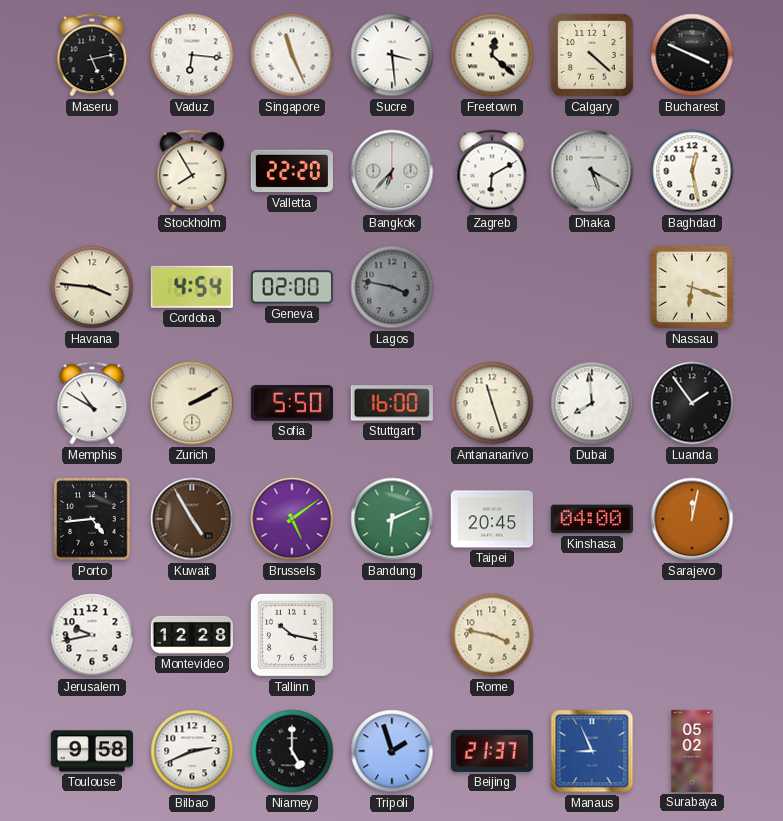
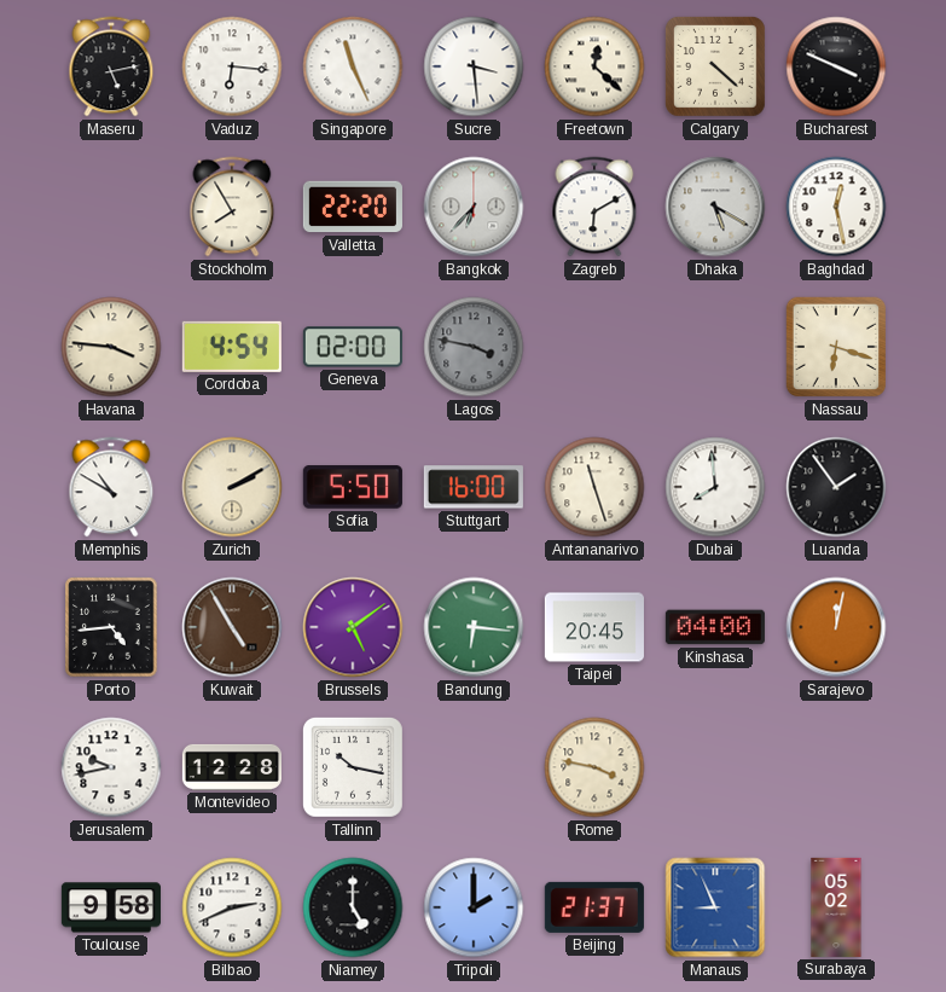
Bandung: 6:11 -> 6:16
Tripoli: 1:57 -> 2:00
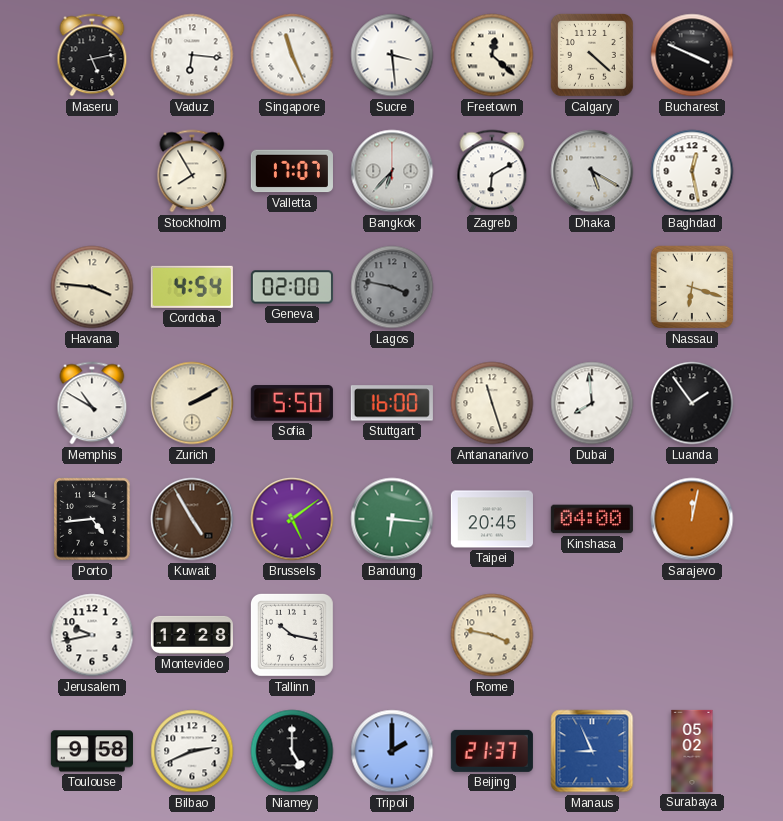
Valletta: 22:20 -> 17:07
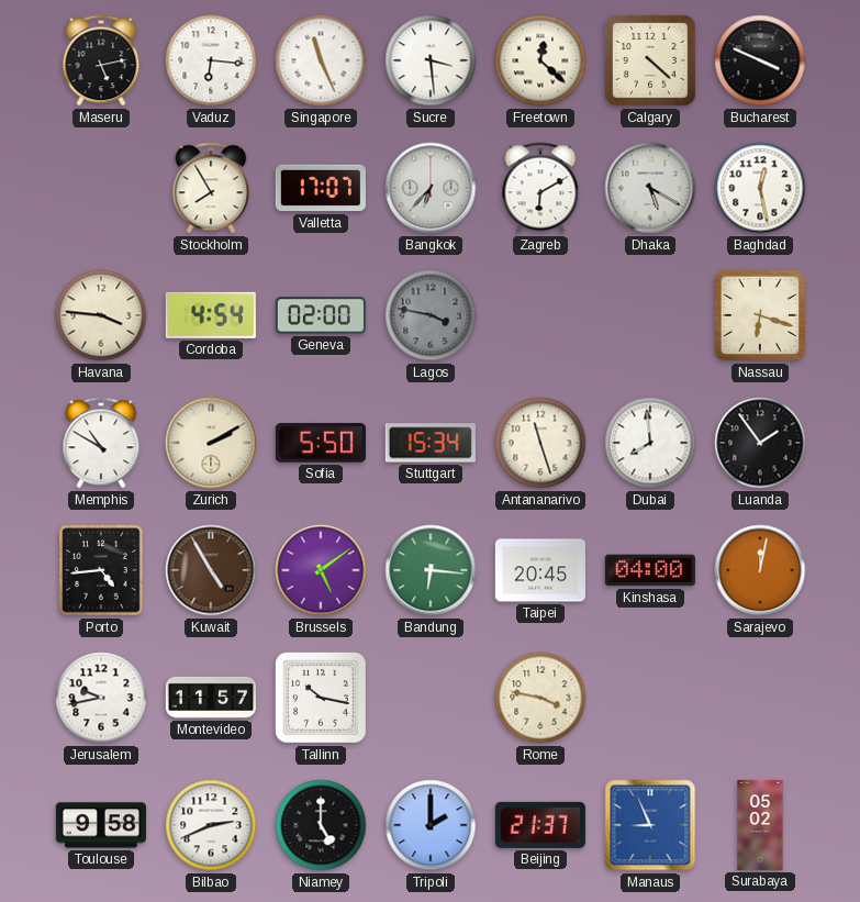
Stuttgart: 16:00 -> 15:34
Montevideo: 12:28 -> 11:57
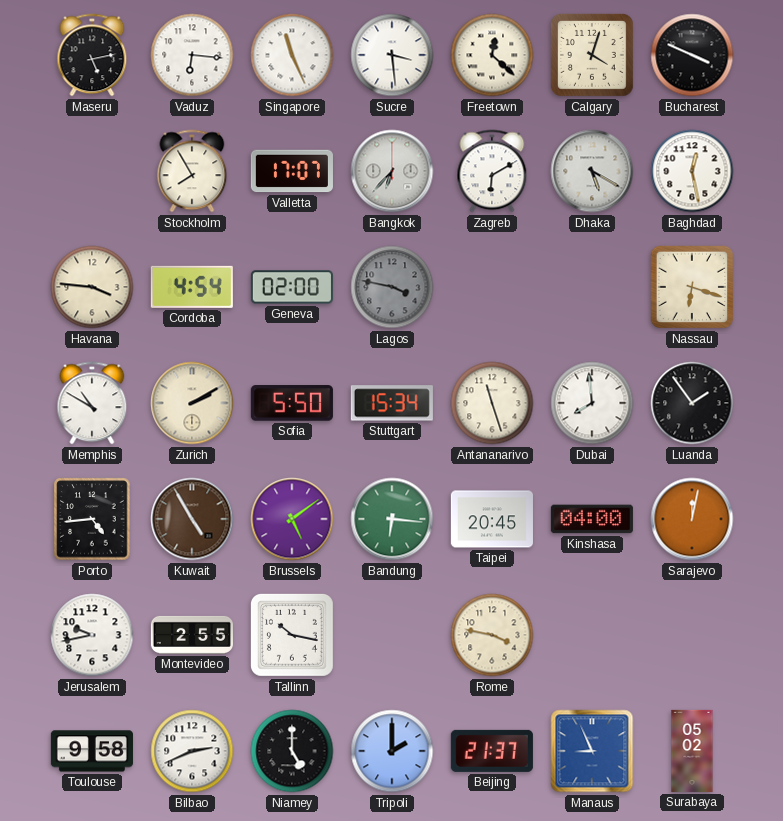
Calgary: 4:22 -> 4:03
Montevideo: 11:57 -> 2:55
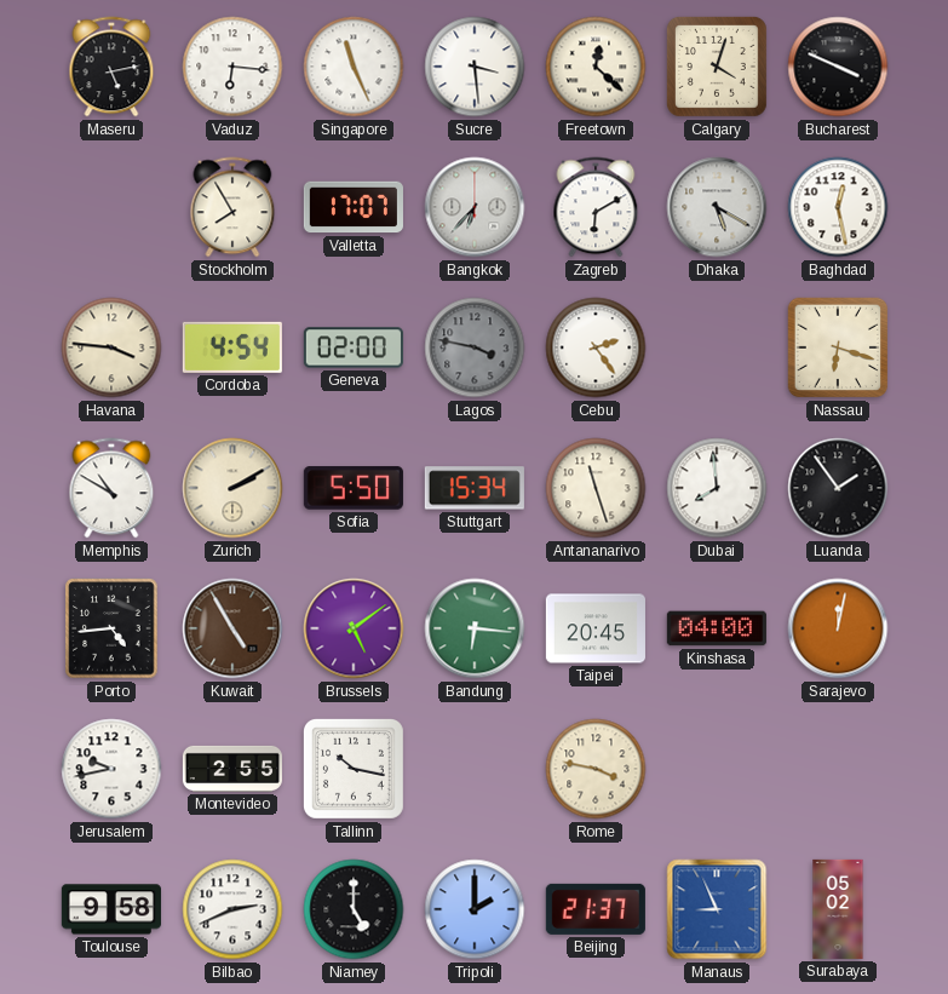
Cebu: none -> 2:24
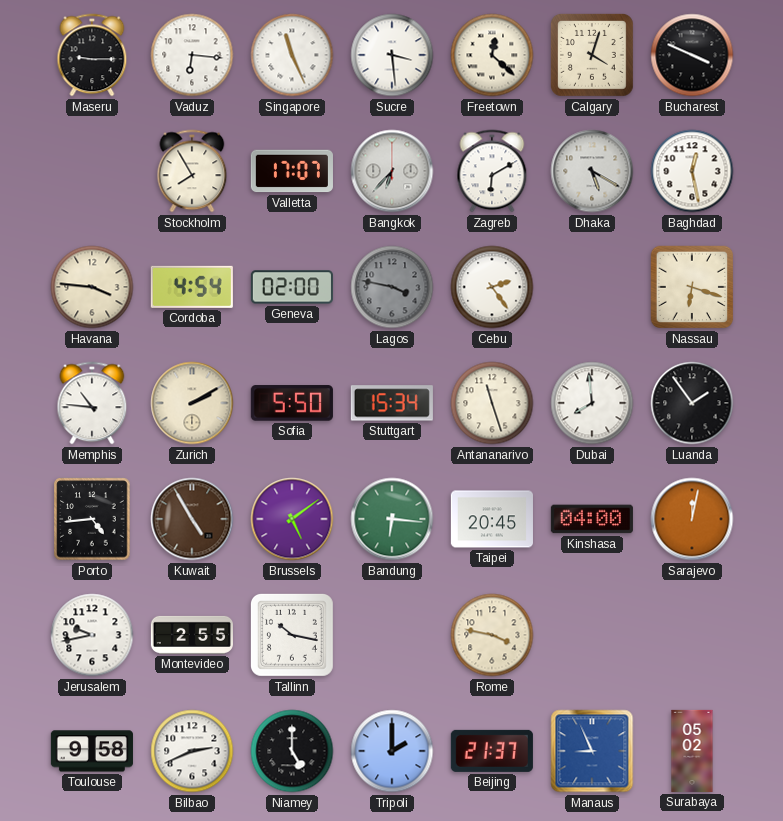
Maseru: 5:13 -> 9:15
Memphis: 10:50 -> 10:46
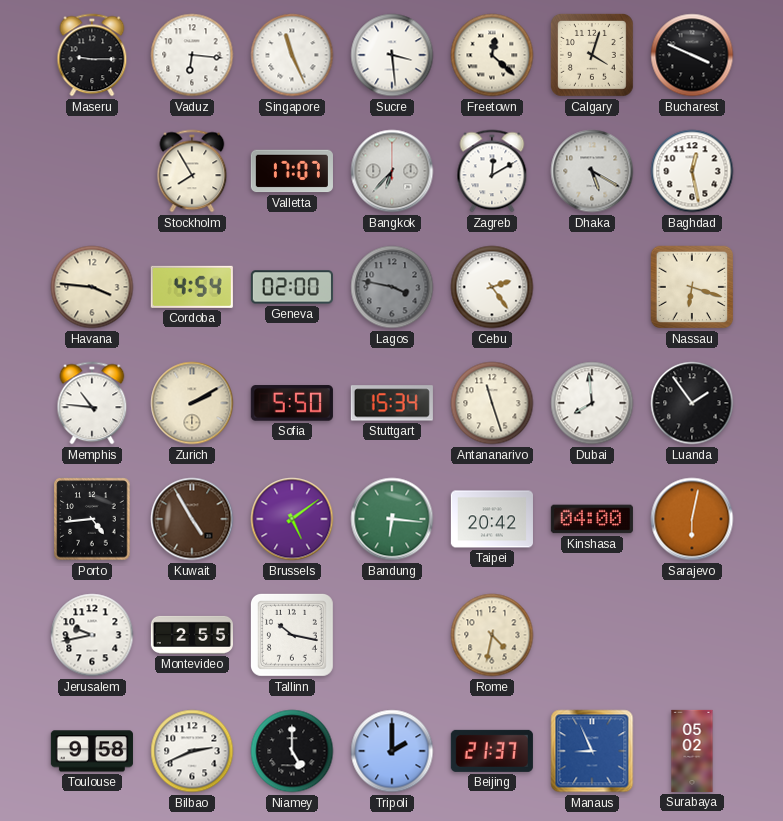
Zagreb: 6:10 -> 12:10
Taipei: 20:45 -> 20:42
Sarajevo: 12:02 -> 6:02
Rome: 3:47 -> 4:32
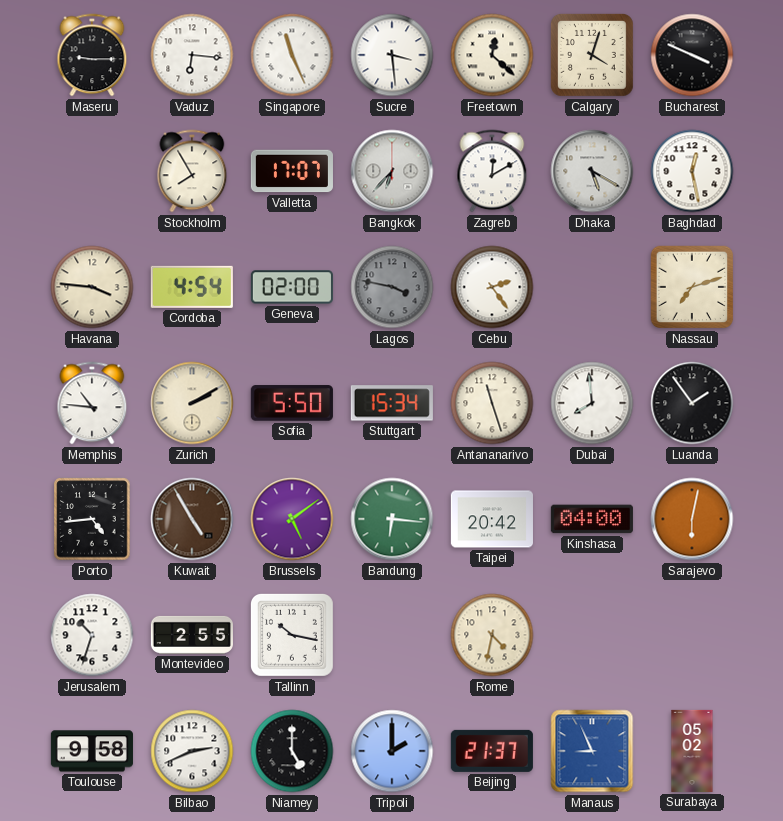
Nassau: 6:18 -> 7:12
Jerusalem: 9:43 -> 10:33
